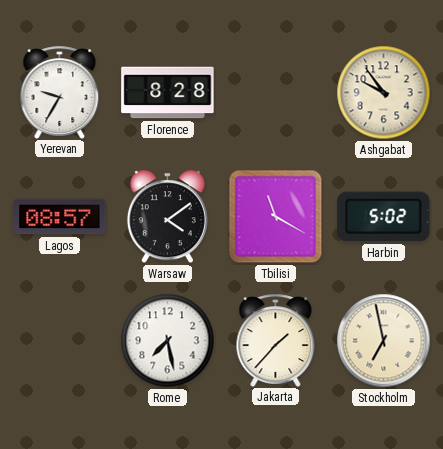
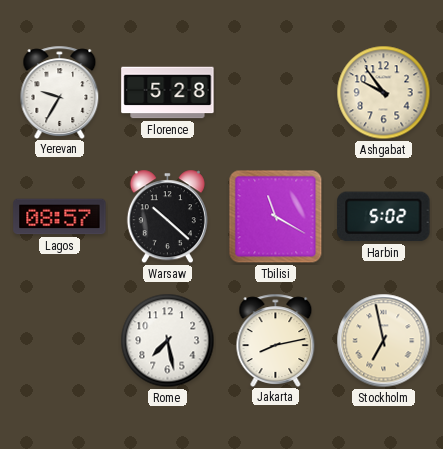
Florence: 8:28 -> 5:28
Warsaw: 4:09 -> 10:22
Jakarta: 1:37 -> 8:13
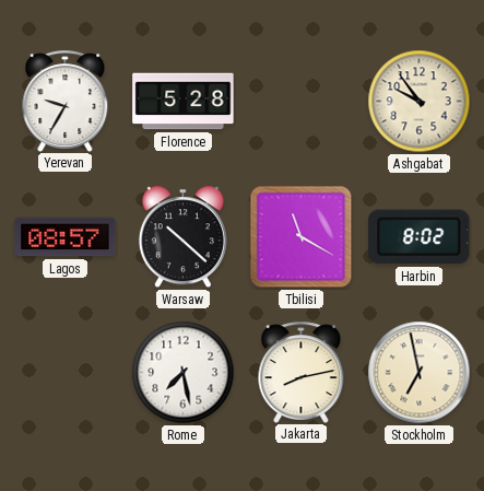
Harbin: 5:02 -> 8:02
